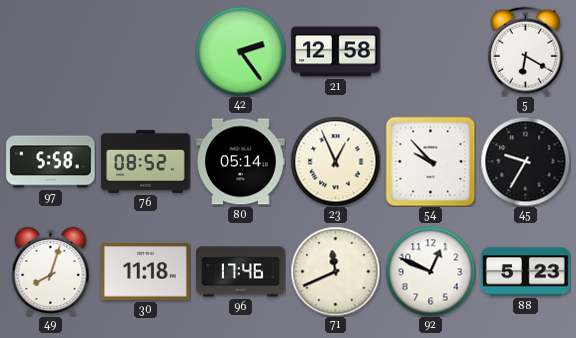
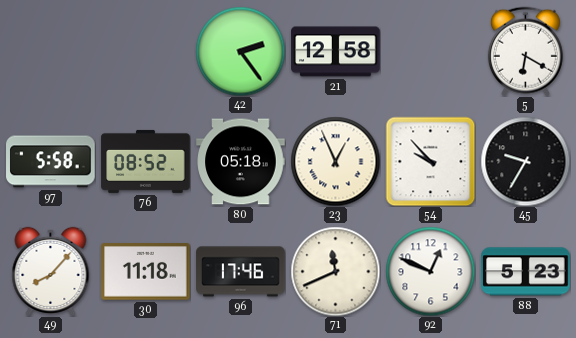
80: 05:14 -> 05:18
49: 8:03 -> 8:07
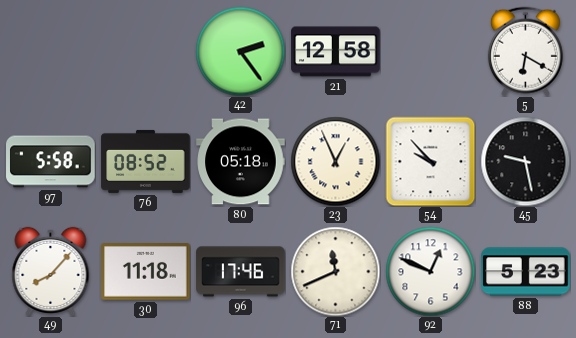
45: 9:35 -> 9:28
